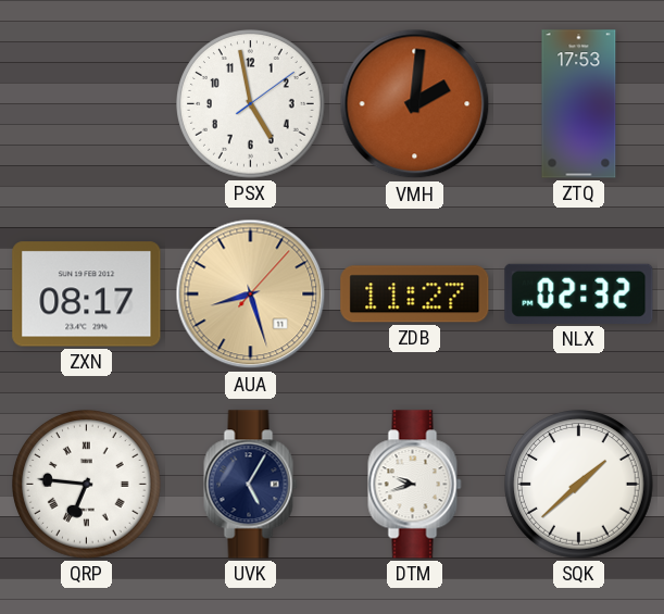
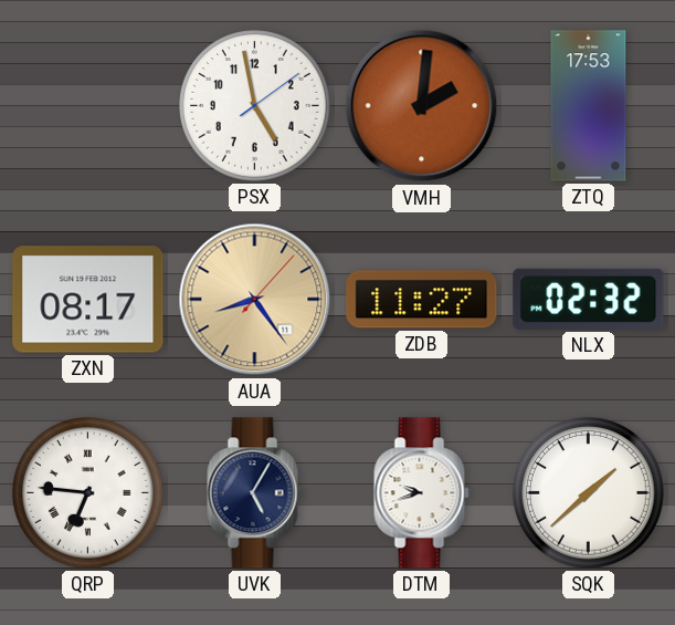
AUA: 8:27 -> 8:24
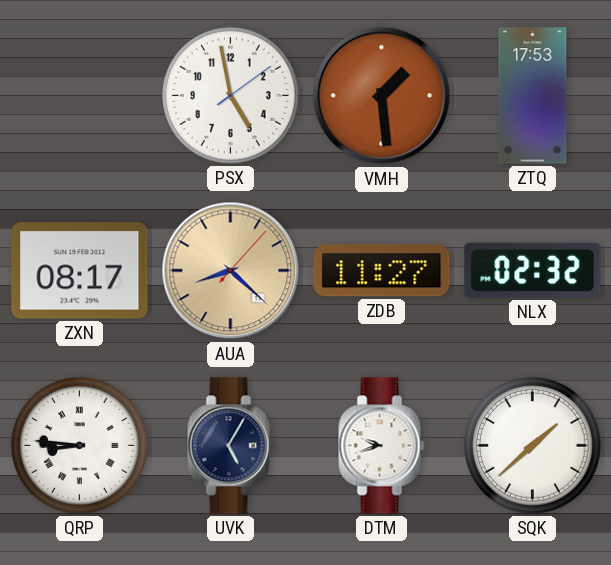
VMH: 2:01 -> 1:29
AUA: 8:24 -> 8:22
QRP: 6:46 -> 8:46
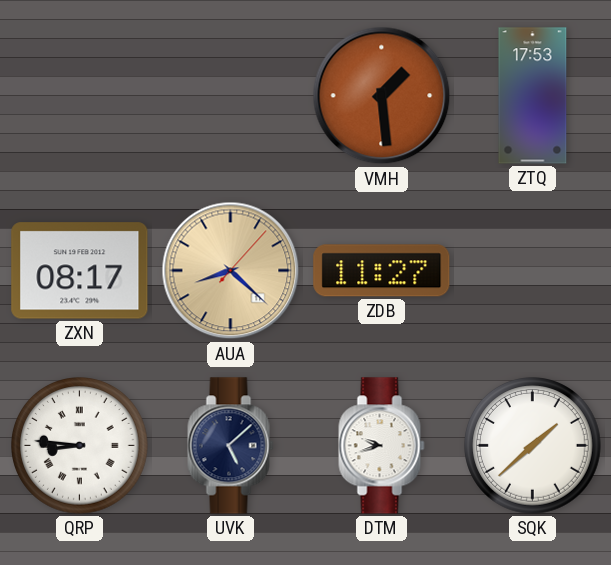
PSX: 4:58 -> none
NLX: 02:32 -> none
UVK: 5:05 -> 5:08
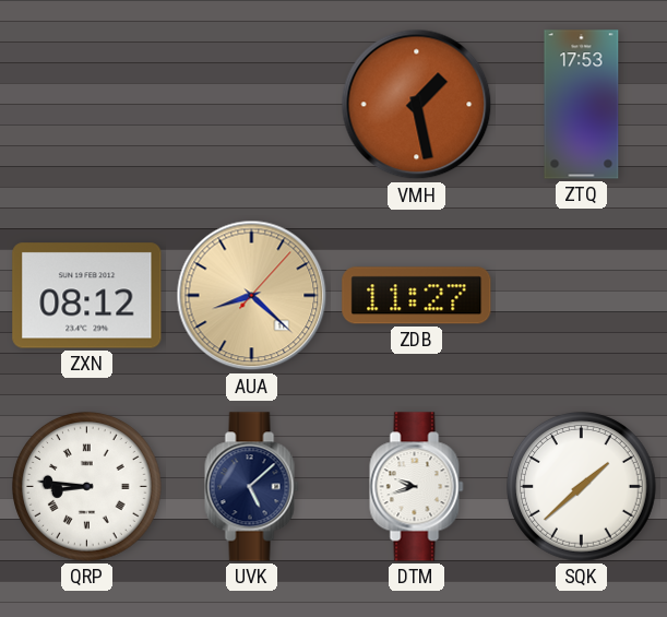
VMH: 1:29 -> 1:28
ZXN: 08:17 -> 08:12
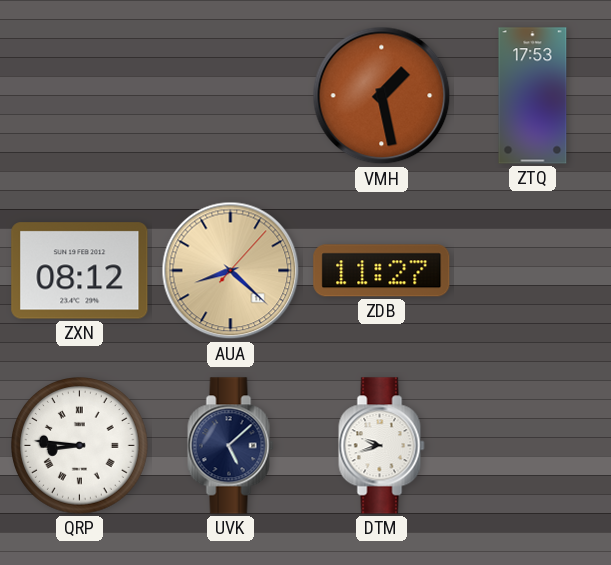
SQK: 1:38 -> none
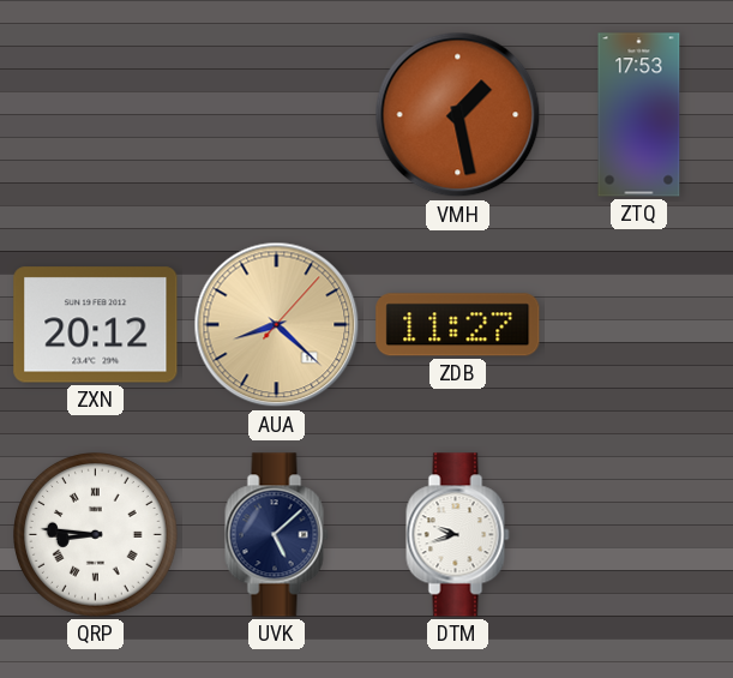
ZXN: 08:12 -> 20:12
